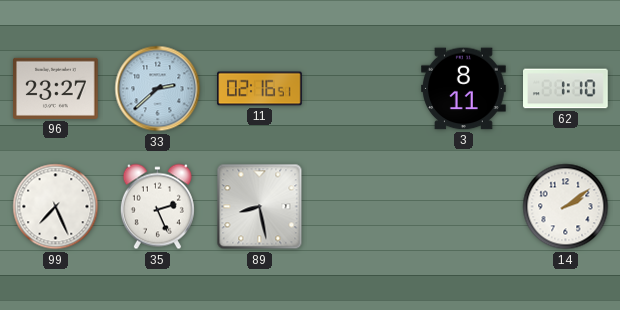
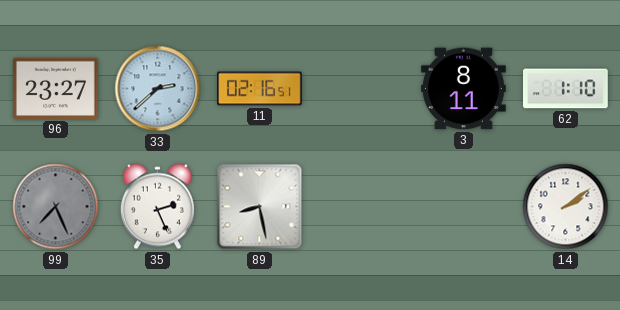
99 dial: white -> grey
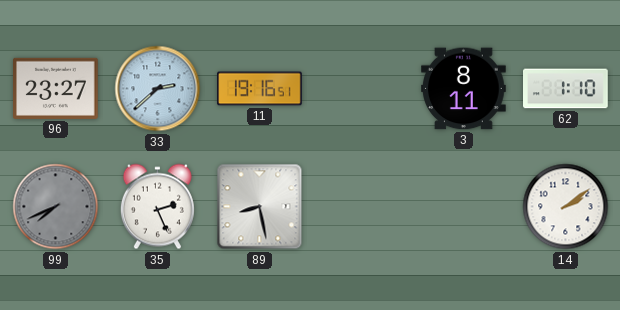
11: 02:16 -> 19:16
99: 7:26 -> 7:41
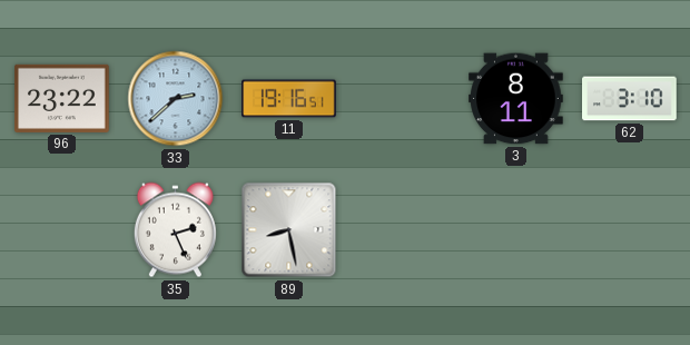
96: 23:27 -> 23:22
62: 1:10 -> 3:10
99: 7:41 -> none
14: 2:09 -> none
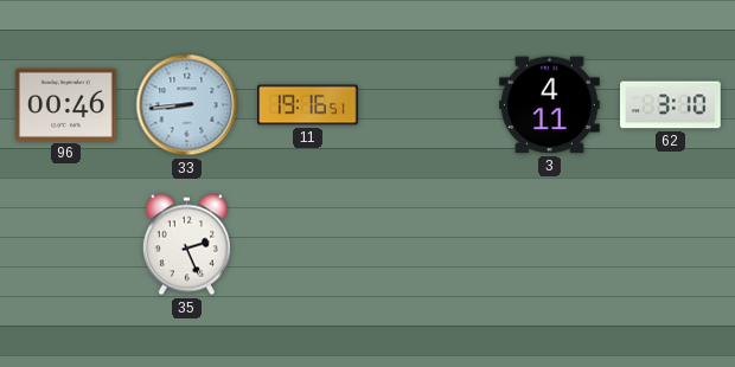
96: 23:22 -> 00:46
33: 2:38 -> 8:44
3: 8:11 -> 4:11
89: 8:28 -> none
